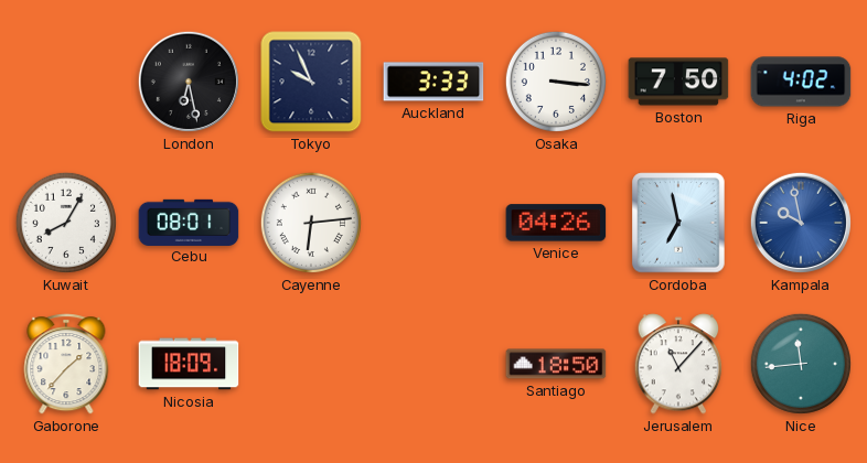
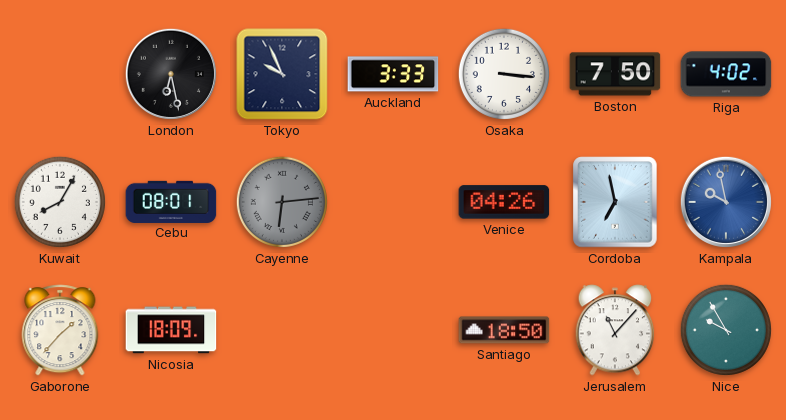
Cayenne dial: white -> grey
Nice: 11:44 -> 9:55
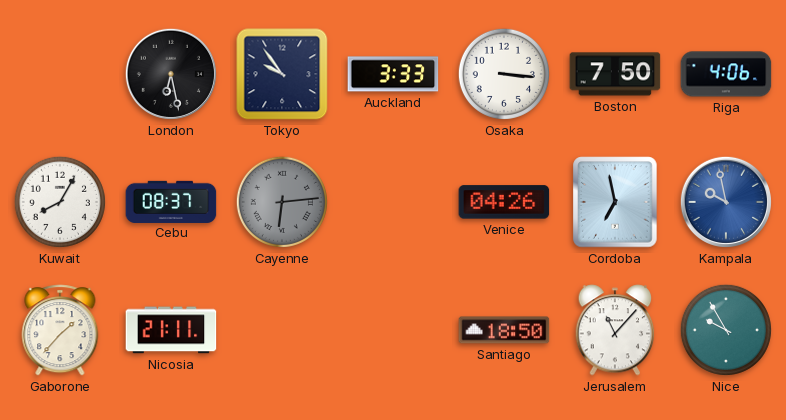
Tokyo: 9:56 -> 9:54
Riga: 4:02 -> 4:06
Cebu: 08:01 -> 08:37
Nicosia: 18:09 -> 21:11
